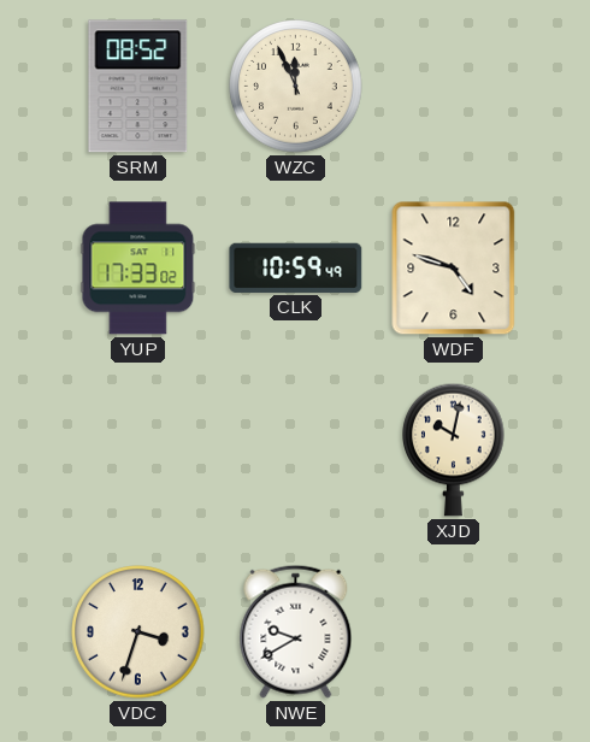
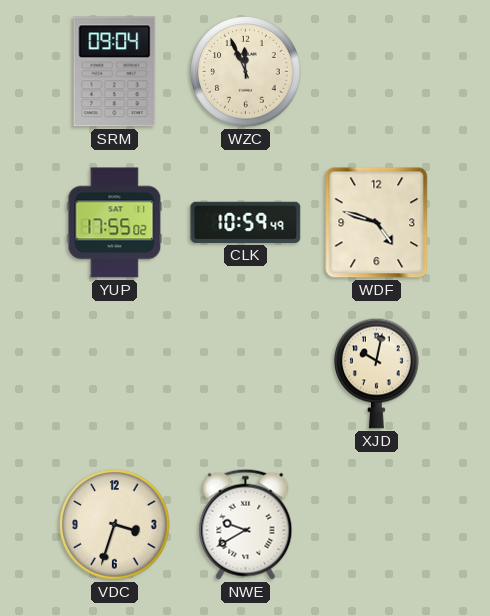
SRM: 08:52 -> 09:04
YUP: 17:33 -> 17:55
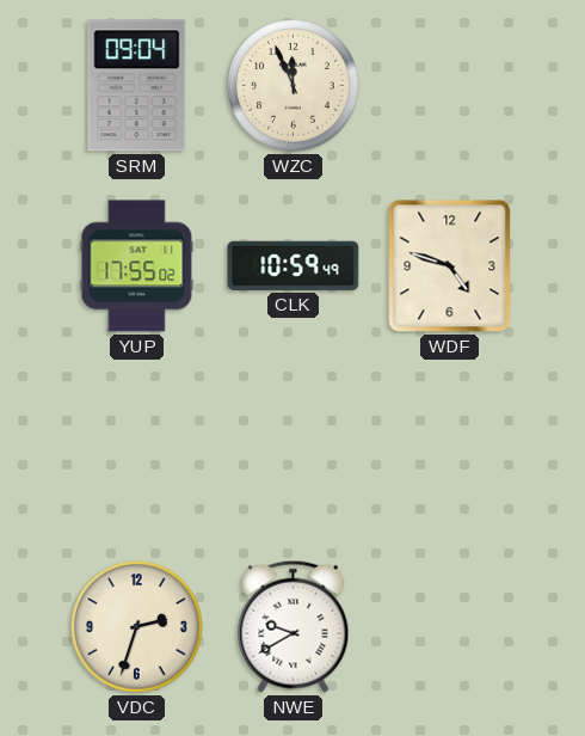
XJD: 10:02 -> none
VDC: 3:33 -> 2:33
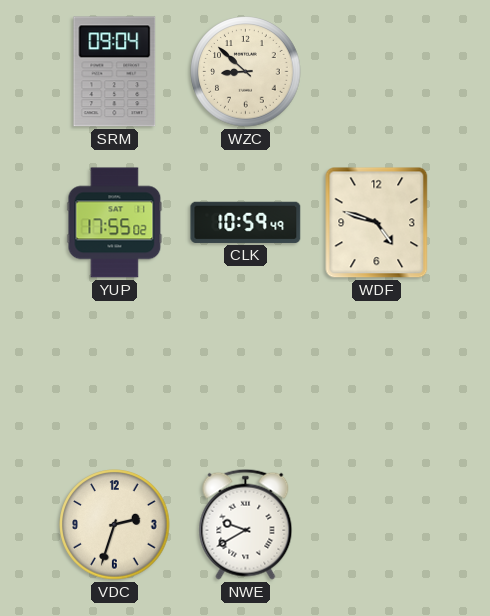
WZC: 11:56 -> 8:52
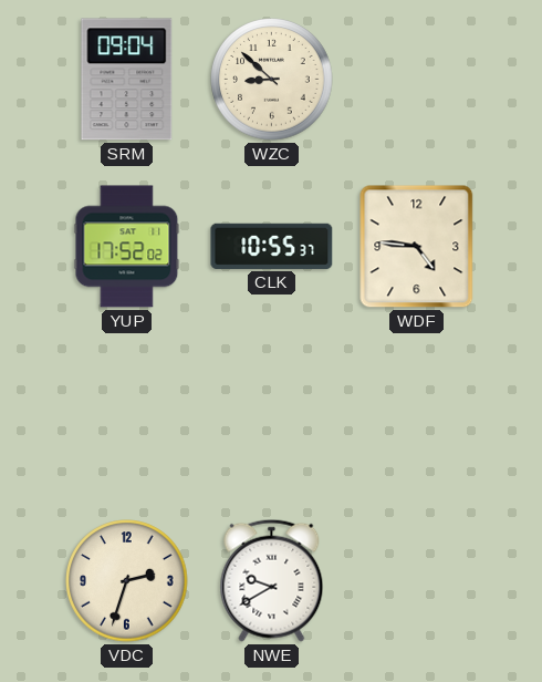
YUP: 17:55 -> 17:52
CLK: 10:59 -> 10:55
WDF: 4:48 -> 4:46
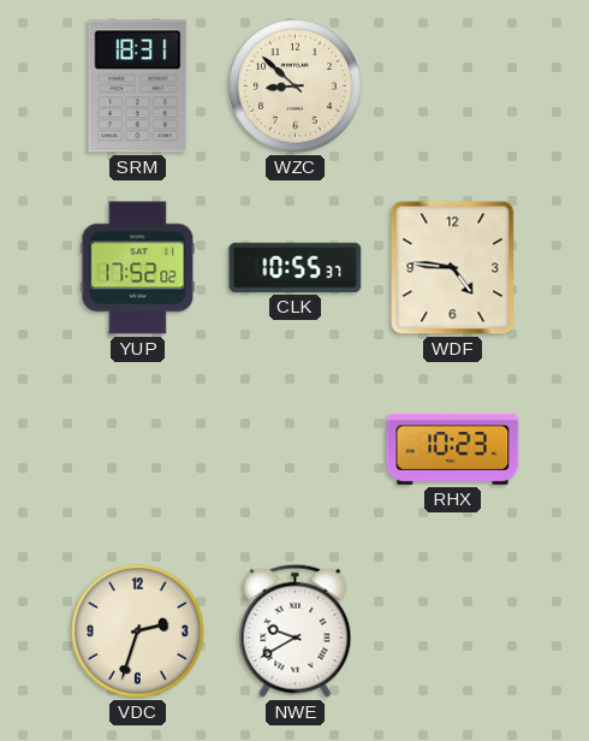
SRM: 09:04 -> 18:31
RHX: none -> 10:23
